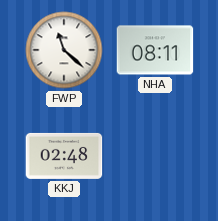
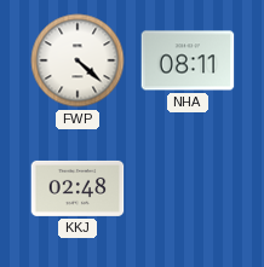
FWP: 11:22 -> 4:22
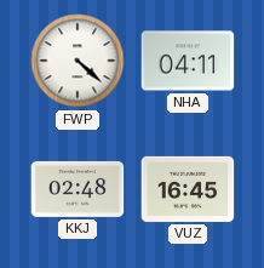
NHA: 08:11 -> 04:11
VUZ: none -> 16:45
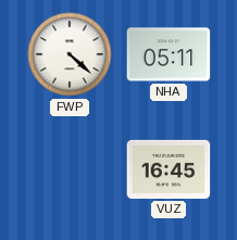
NHA: 04:11 -> 05:11
KKJ: 02:48 -> none
